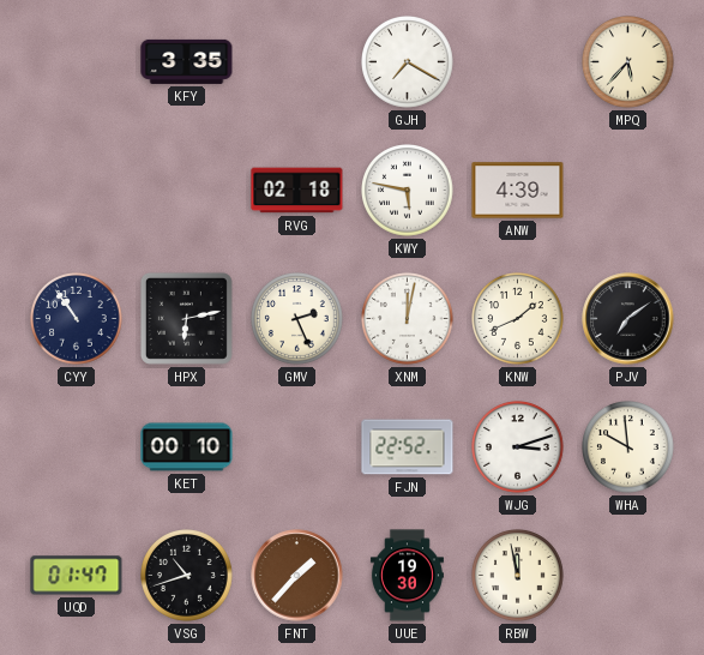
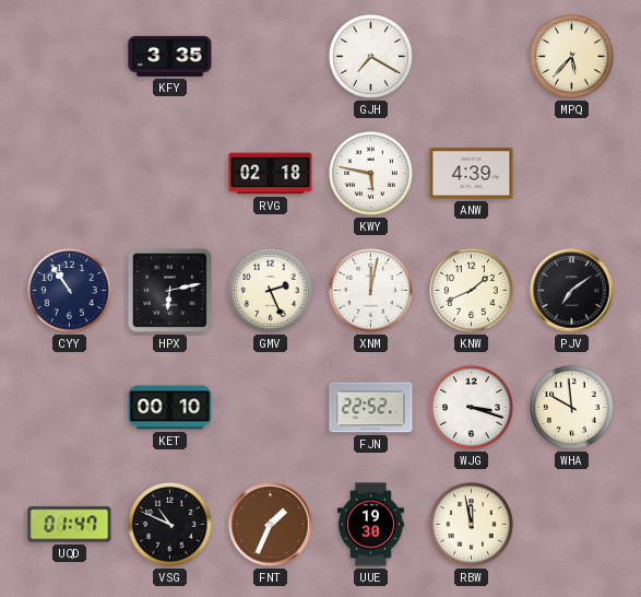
WJG: 3:12 -> 3:18
VSG: 10:42 -> 10:49
FNT: 1:37 -> 1:34
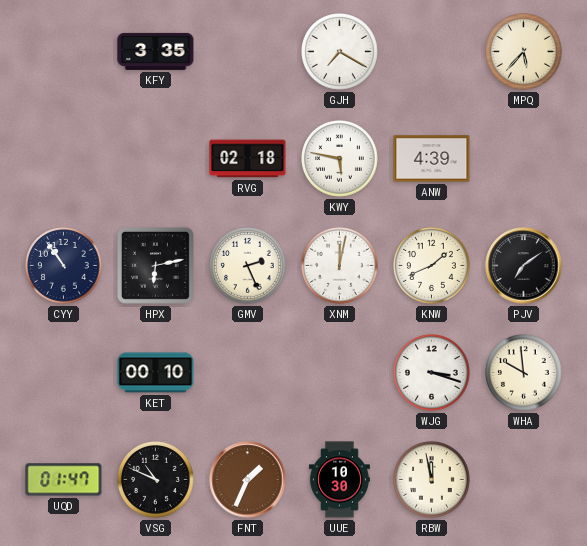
FJN: 22:52 -> none
UUE: 19:30 -> 10:30
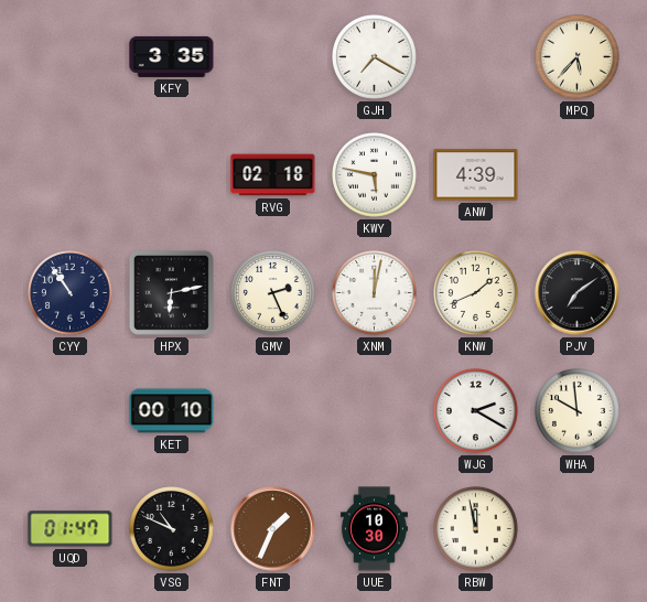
WJG: 3:18 -> 2:20
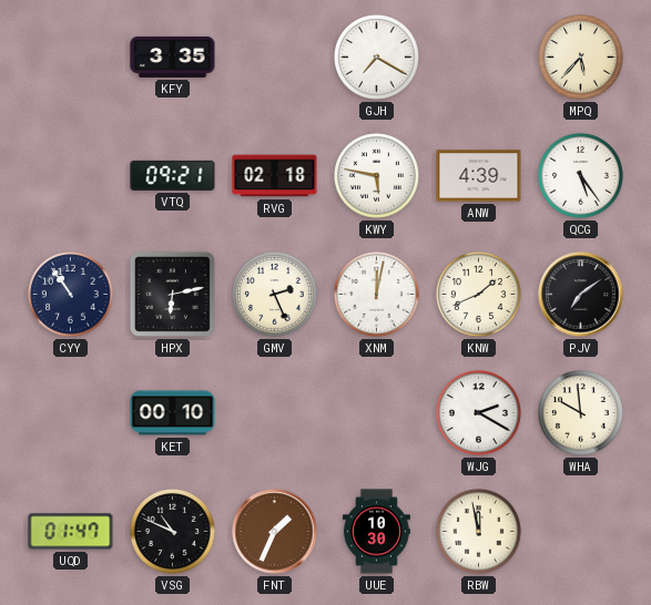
VTQ: none -> 09:21
QCG: none -> 5:24
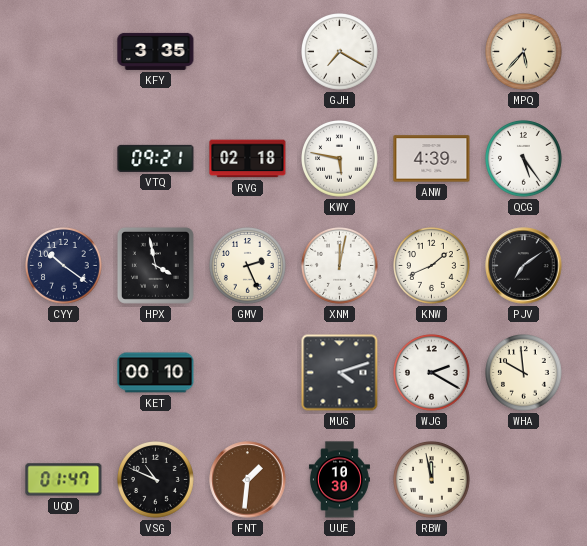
CYY: 10:54 -> 10:21
HPX: 6:13 -> 3:58
MUG: none -> 4:12
FNT: 1:34 -> 1:31
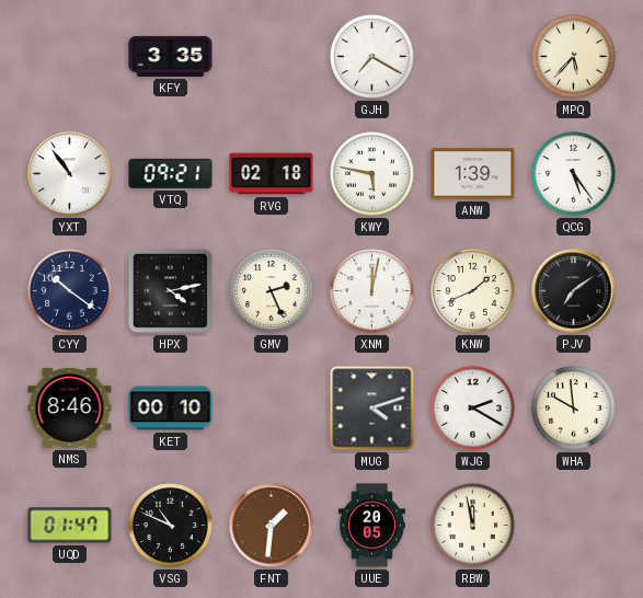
YXT: none -> 10:54
ANW: 4:39 -> 1:39
HPX: 3:58 -> 4:13
NMS: none -> 8:46
UUE: 10:30 -> 20:05
